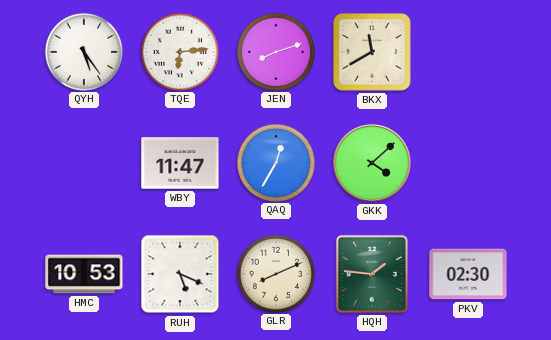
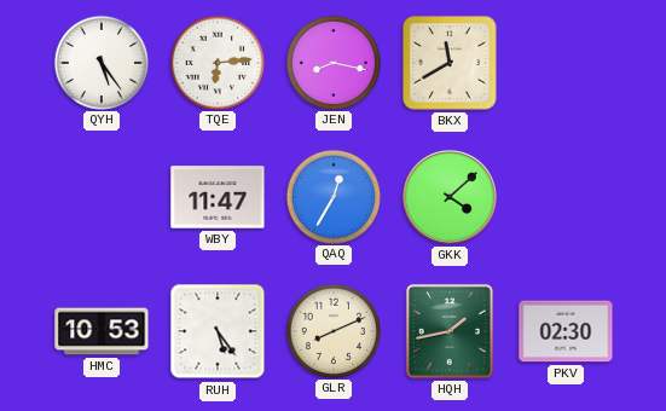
JEN: 8:12 -> 8:17
RUH: 5:19 -> 5:24
HQH: 1:46 -> 1:43
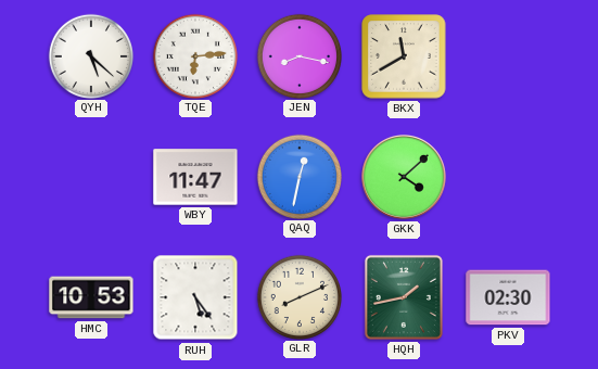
QYH: 5:24 -> 5:22
QAQ: 12:35 -> 12:32
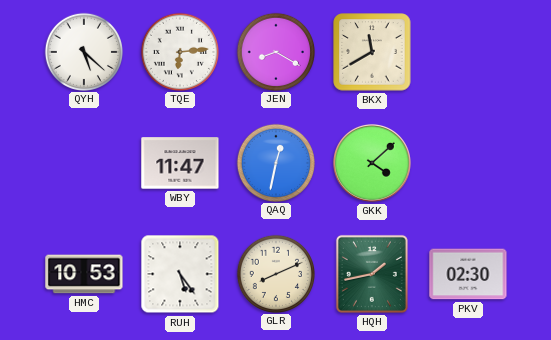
JEN: 8:17 -> 8:20
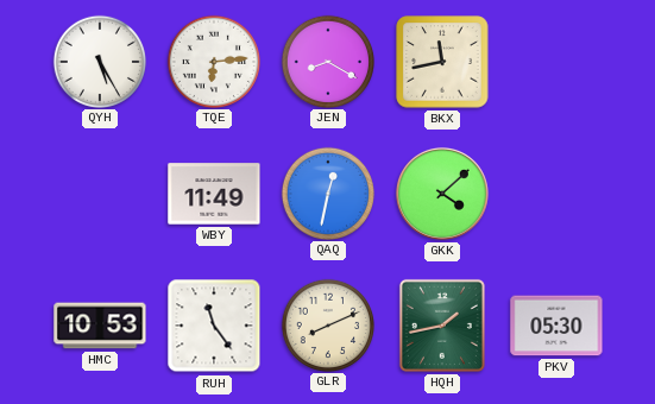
QYH: 5:22 -> 5:25
BKX: 11:40 -> 11:43
WBY: 11:47 -> 11:49
RUH: 5:24 -> 11:24
PKV: 02:30 -> 05:30
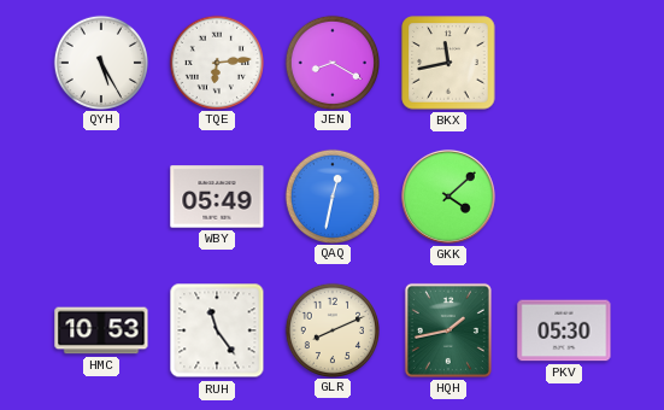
WBY: 11:49 -> 05:49
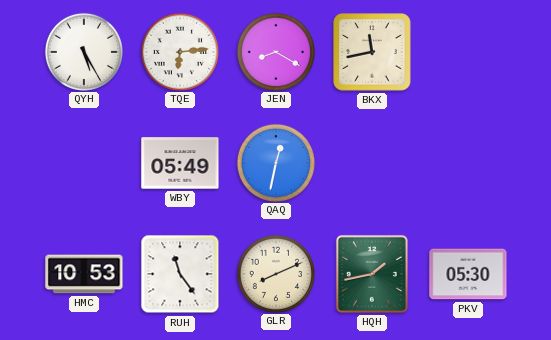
GKK: 4:08 -> none
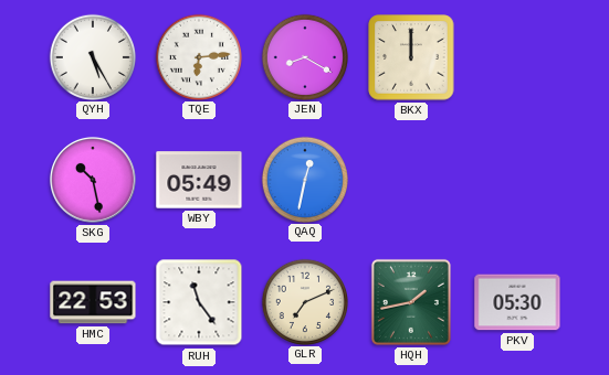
BKX: 11:43 -> 12:00
SKG: none -> 10:28
HMC: 10:53 -> 22:53
GLR: 8:11 -> 7:11
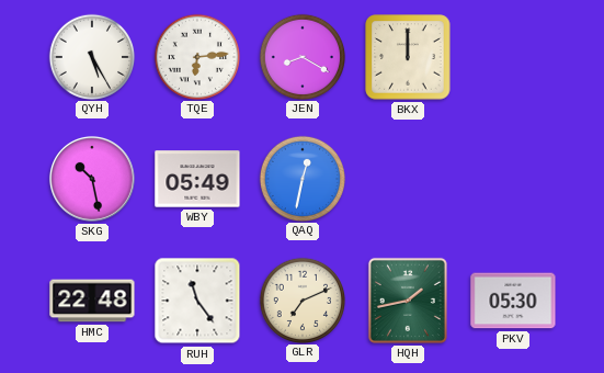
HMC: 22:53 -> 22:48
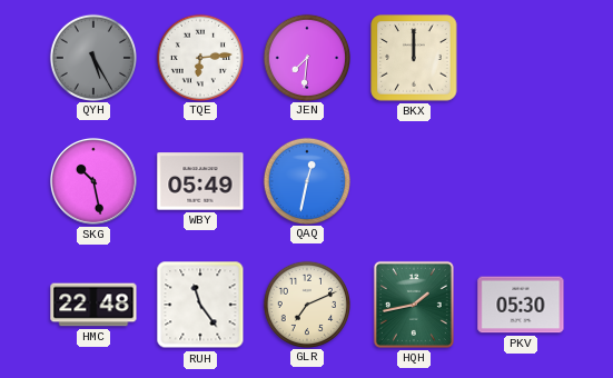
QYH dial: white -> grey
JEN: 8:20 -> 7:31
